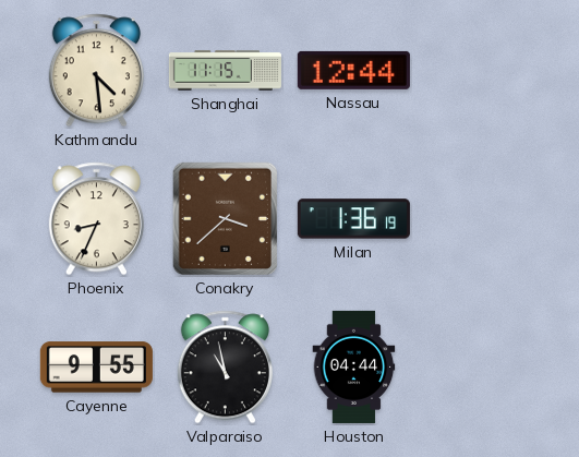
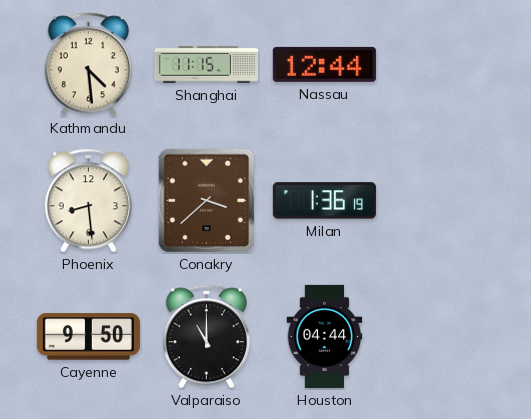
Phoenix: 8:34 -> 8:29
Cayenne: 9:55 -> 9:50
Valparaiso: 10:58 -> 11:00
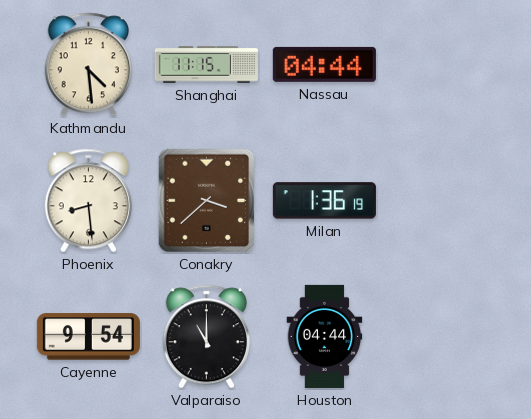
Nassau: 12:44 -> 04:44
Cayenne: 9:50 -> 9:54
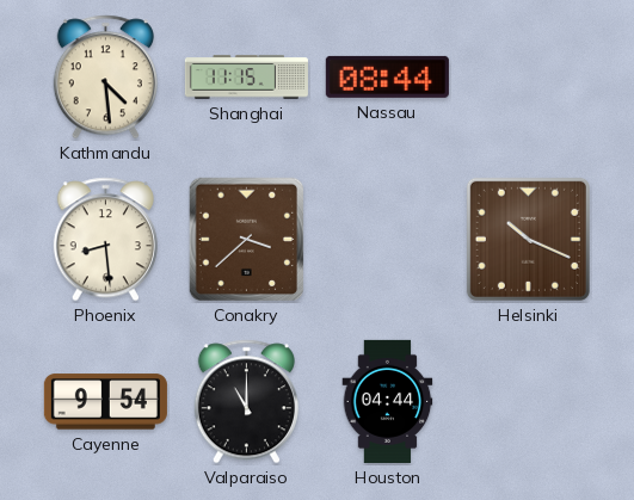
Nassau: 04:44 -> 08:44
Milan: 1:36 -> none
Helsinki: none -> 10:19
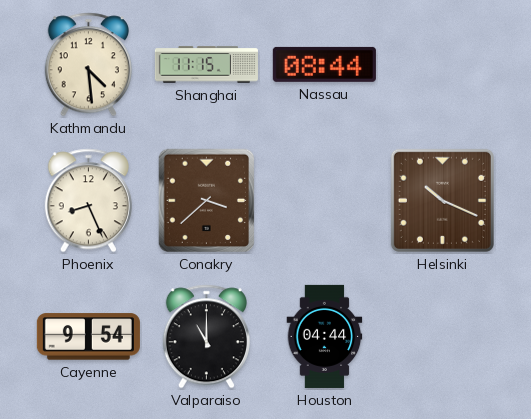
Phoenix: 8:29 -> 8:26
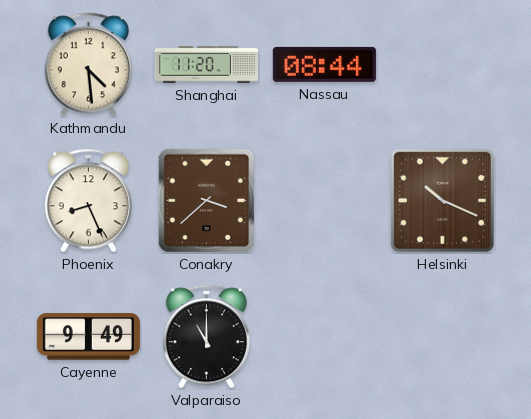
Shanghai: 11:15 -> 11:20
Cayenne: 9:54 -> 9:49
Houston: 04:44 -> none
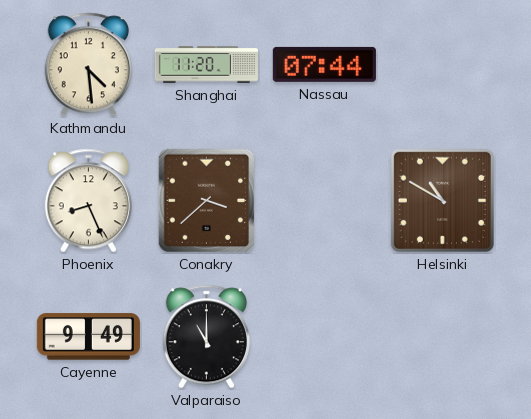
Nassau: 08:44 -> 07:44
Helsinki: 10:19 -> 10:50
